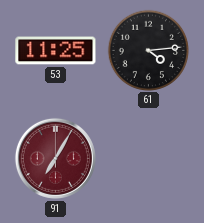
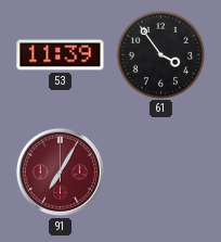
53: 11:25 -> 11:39
61: 4:14 -> 3:54
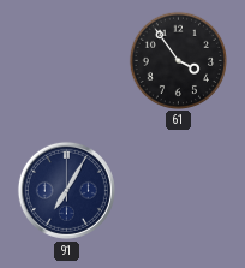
53: 11:39 -> none
91 dial: burgundy -> navy
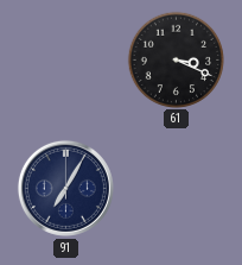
61: 3:54 -> 3:19
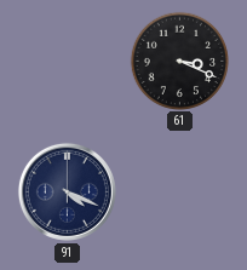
91: 7:05 -> 4:19
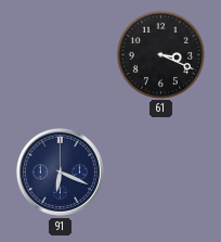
91: 4:19 -> 6:19
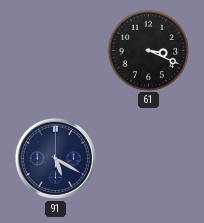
91: 6:19 -> 5:20
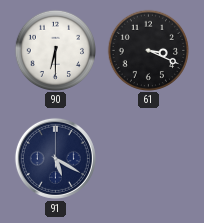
90: none -> 6:30
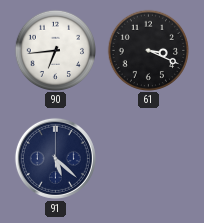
90: 6:30 -> 6:44
91: 5:20 -> 5:22
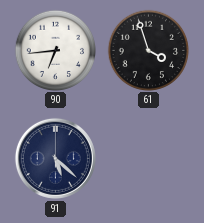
61: 3:19 -> 3:57
